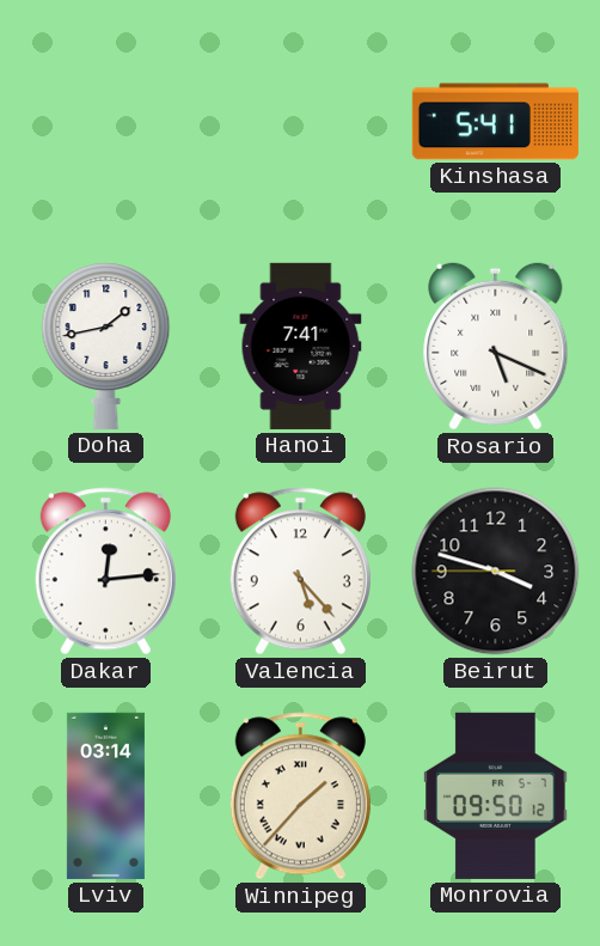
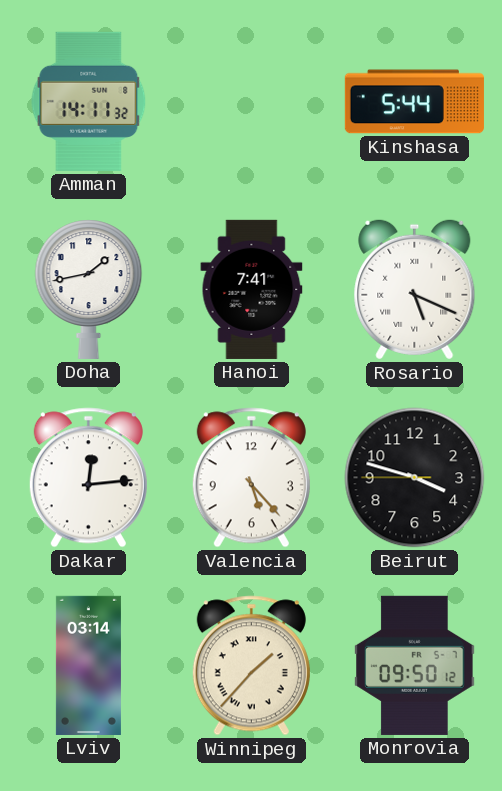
Amman: none -> 14:11
Kinshasa: 5:41 -> 5:44
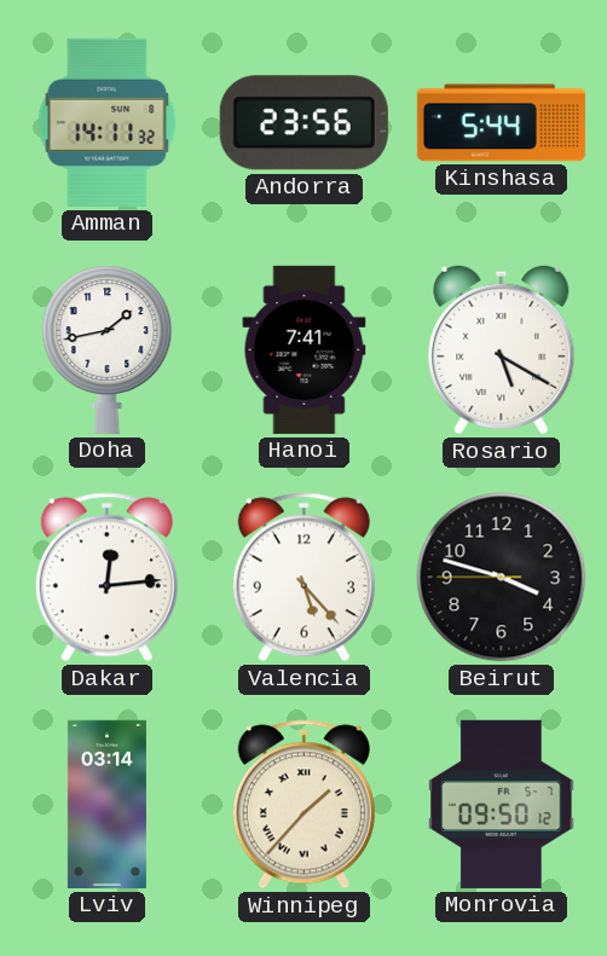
Andorra: none -> 23:56
Rosario: 5:19 -> 5:20
